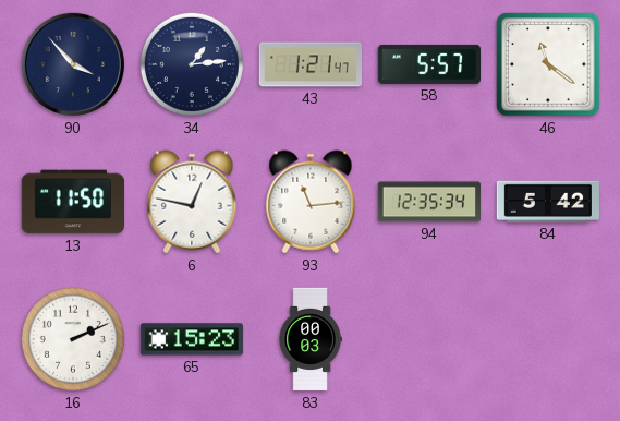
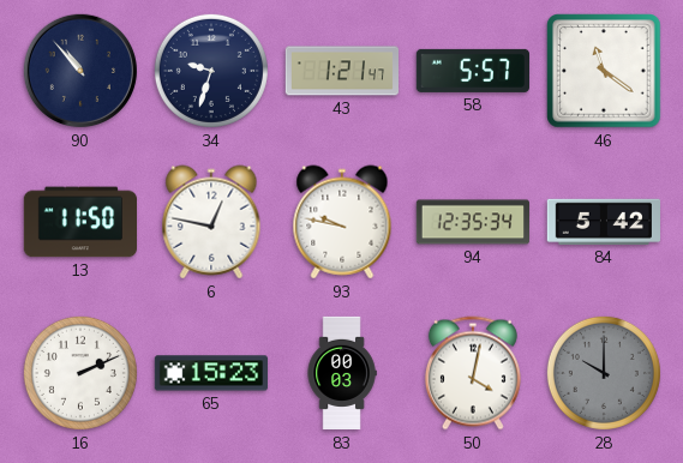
90: 3:53 -> 10:53
34: 1:14 -> 9:33
93: 11:14 -> 9:47
50: none -> 4:02
28: none -> 10:00
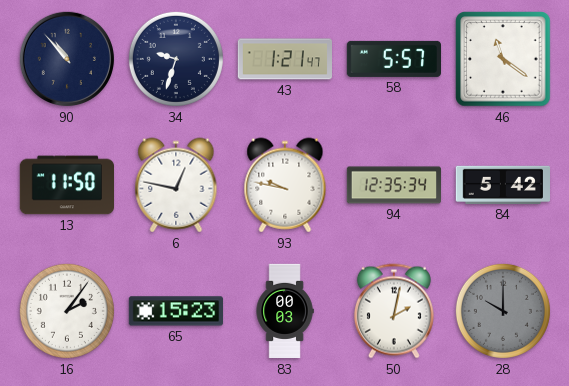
16: 2:11 -> 2:06
50: 4:02 -> 2:02
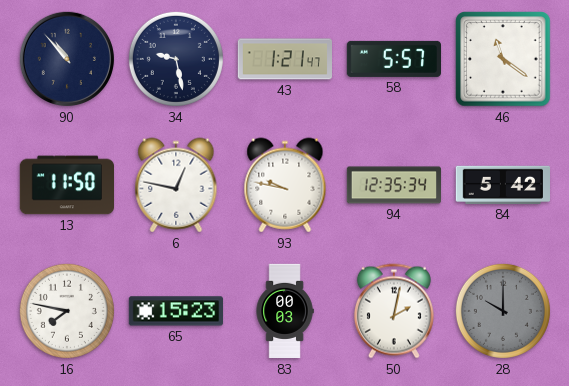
34: 9:33 -> 9:28
16: 2:06 -> 7:47
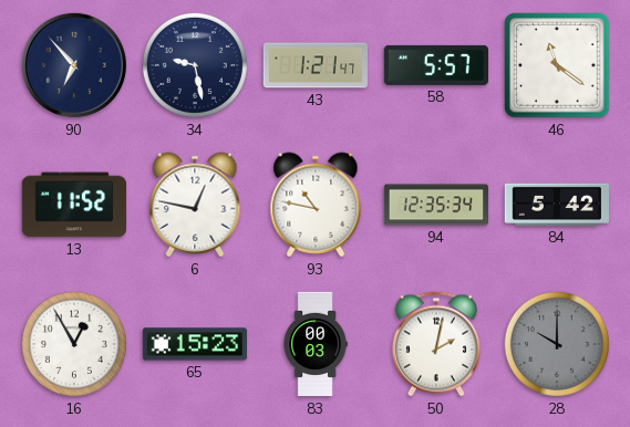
90: 10:53 -> 6:53
13: 11:50 -> 11:52
93: 9:47 -> 10:47
16: 7:47 -> 12:55
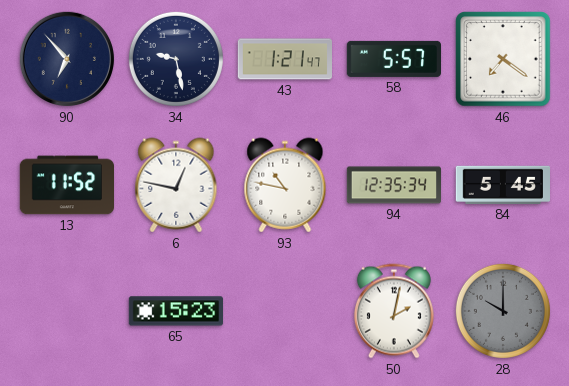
46: 11:21 -> 7:21
84: 5:42 -> 5:45
16: 12:55 -> none
83: 00:03 -> none
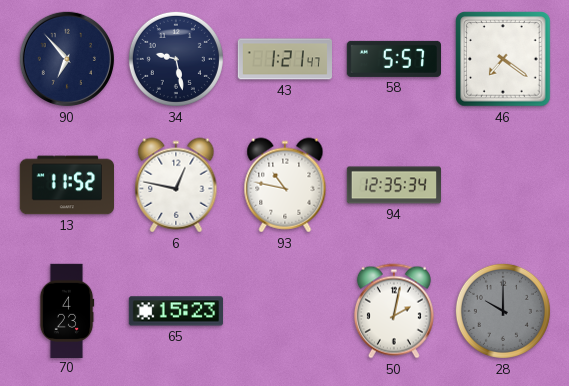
84: 5:45 -> none
70: none -> 4:23
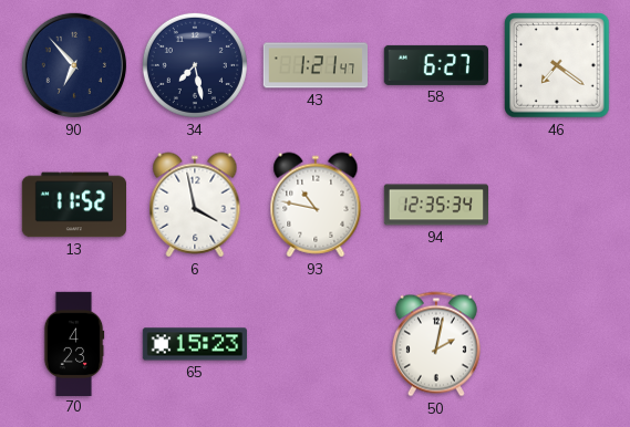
34: 9:28 -> 7:28
58: 5:57 -> 6:27
6: 12:47 -> 3:58
28: 10:00 -> none
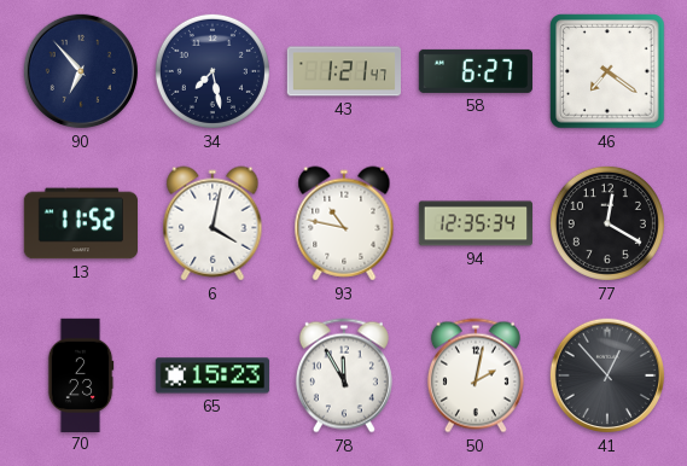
6: 3:58 -> 4:02
77: none -> 12:20
70: 4:23 -> 2:23
78: none -> 11:55
41: none -> 12:53
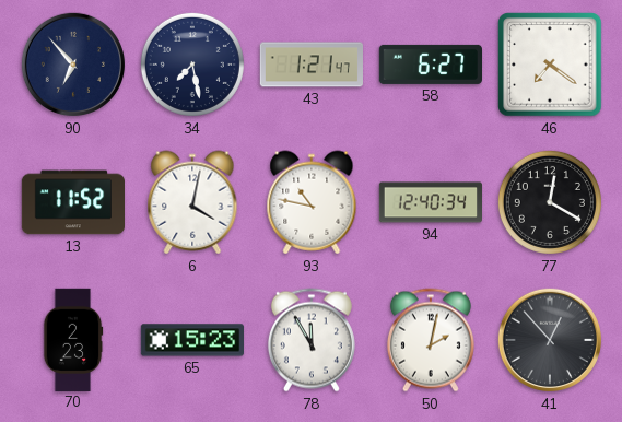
94: 12:35 -> 12:40
